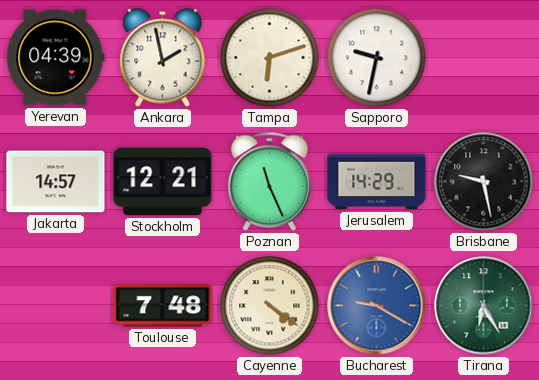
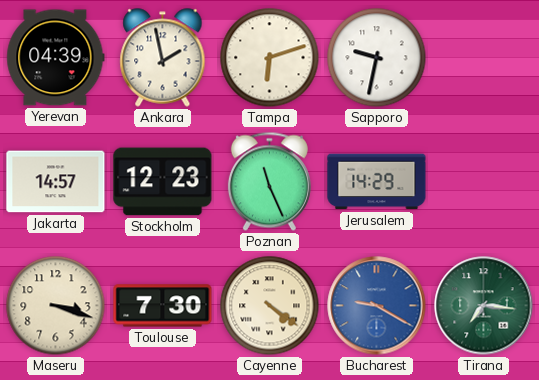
Stockholm: 12:21 -> 12:23
Brisbane: 9:28 -> none
Maseru: none -> 3:18
Toulouse: 7:48 -> 7:30
Tirana: 6:25 -> 7:16
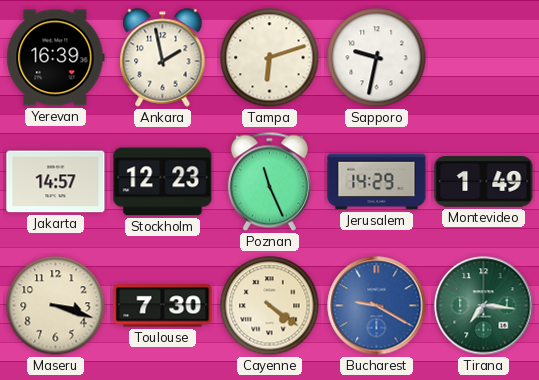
Yerevan: 04:39 -> 16:39
Montevideo: none -> 1:49
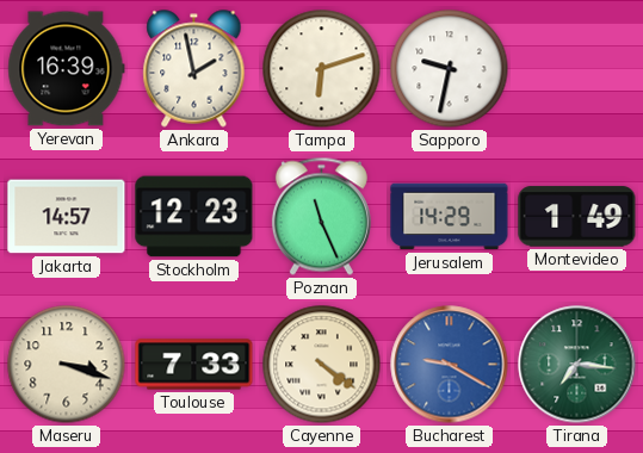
Toulouse: 7:30 -> 7:33
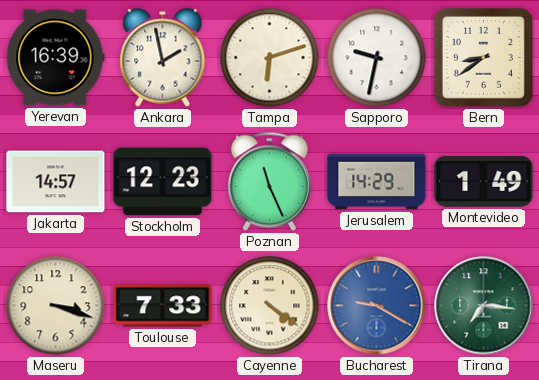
Bern: none -> 8:39
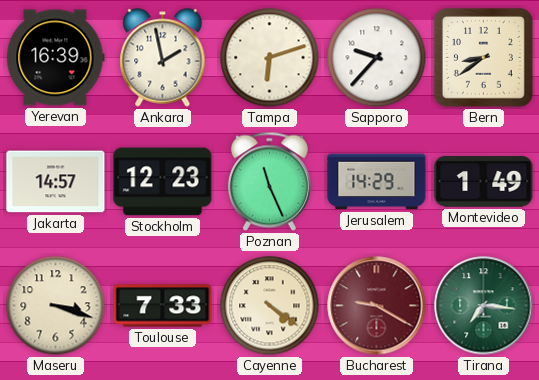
Sapporo: 9:32 -> 9:37
Bucharest dial: blue -> burgundy
